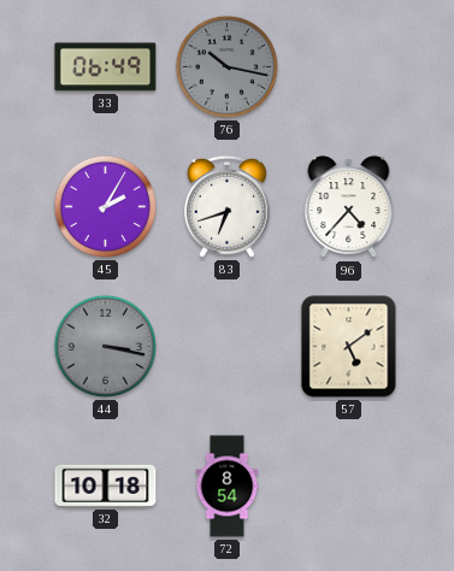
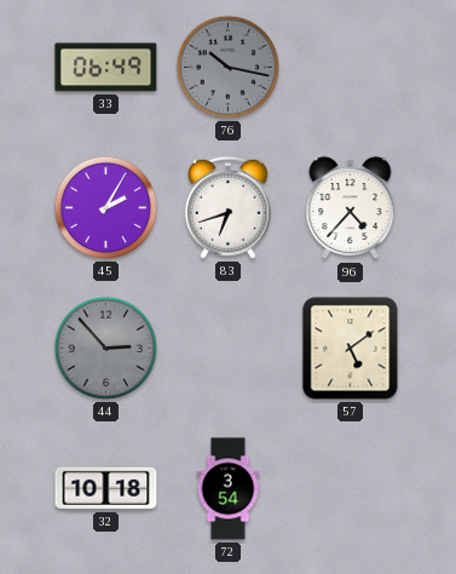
44: 3:17 -> 2:53
72: 8:54 -> 3:54
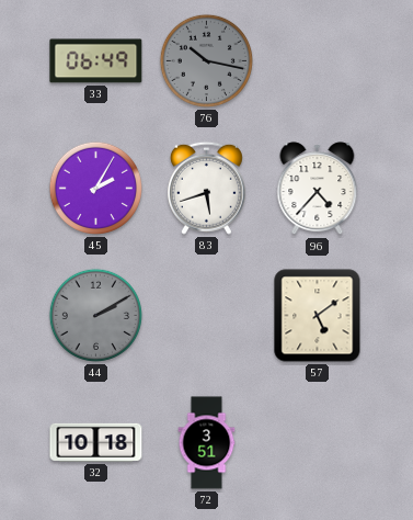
83: 6:42 -> 5:42
44: 2:53 -> 2:10
72: 3:54 -> 3:51
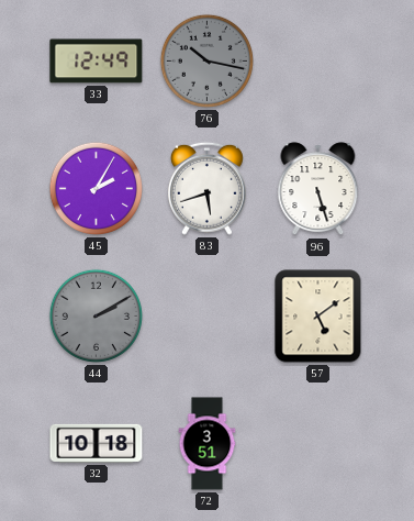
33: 06:49 -> 12:49
96: 4:37 -> 5:27
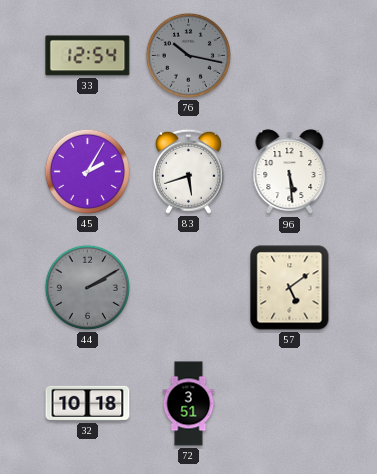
33: 12:49 -> 12:54
96: 5:27 -> 5:29
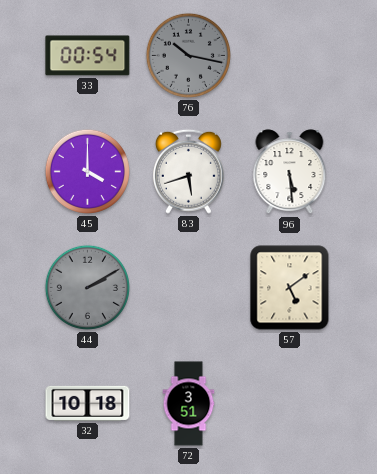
33: 12:54 -> 00:54
45: 2:05 -> 4:00
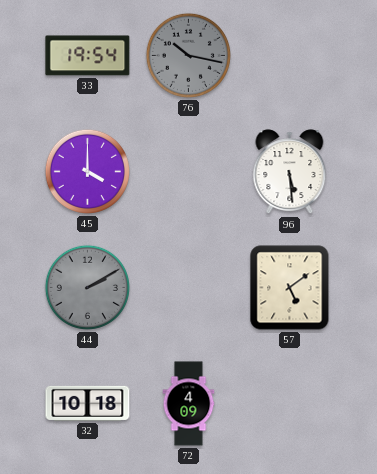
33: 00:54 -> 19:54
83: 5:42 -> none
72: 3:51 -> 4:09
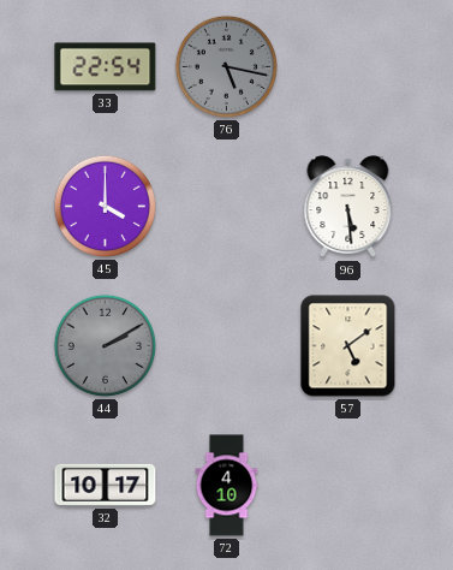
33: 19:54 -> 22:54
76: 10:17 -> 5:17
32: 10:18 -> 10:17
72: 4:09 -> 4:10
